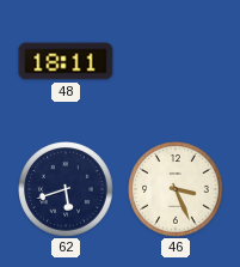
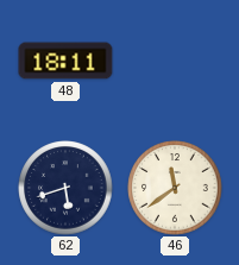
46: 3:26 -> 11:39
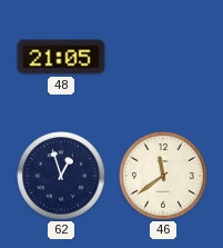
48: 18:11 -> 21:05
62: 5:42 -> 12:57
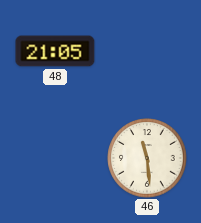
62: 12:57 -> none
46: 11:39 -> 11:29
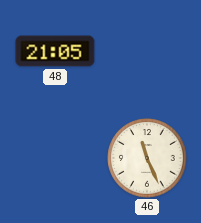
46: 11:29 -> 11:26
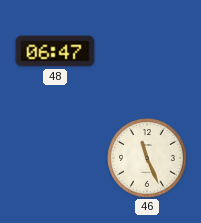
48: 21:05 -> 06:47
